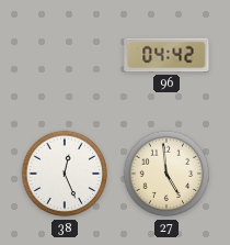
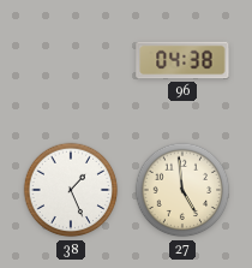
96: 04:42 -> 04:38
38: 12:26 -> 1:26
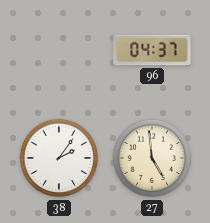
96: 04:38 -> 04:37
38: 1:26 -> 2:06
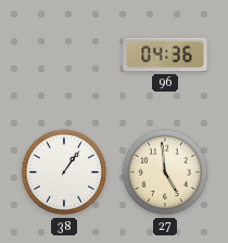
96: 04:37 -> 04:36
38: 2:06 -> 1:06
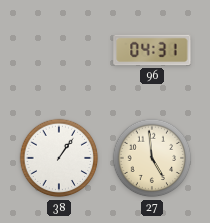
96: 04:36 -> 04:31
